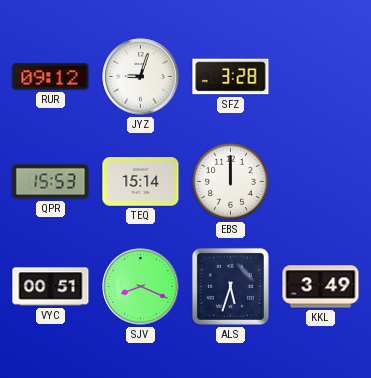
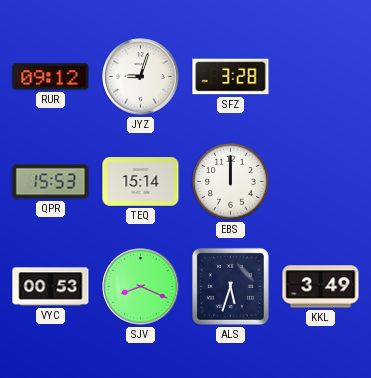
VYC: 00:51 -> 00:53
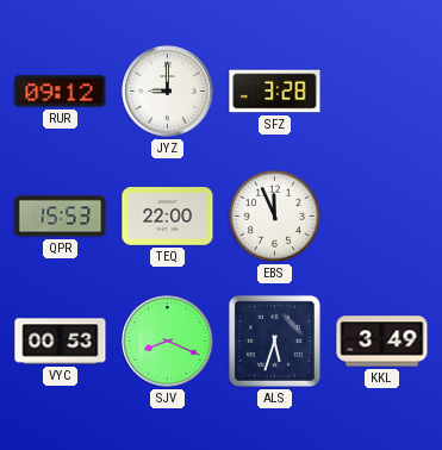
JYZ: 9:03 -> 9:00
TEQ: 15:14 -> 22:00
EBS: 12:00 -> 11:56
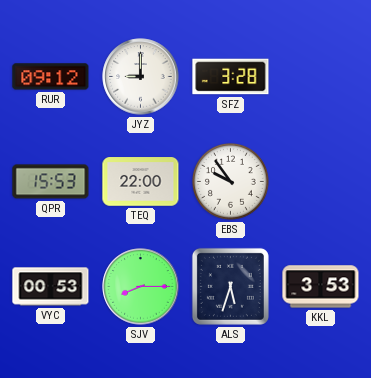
EBS: 11:56 -> 9:54
SJV: 8:19 -> 8:15
KKL: 3:49 -> 3:53
